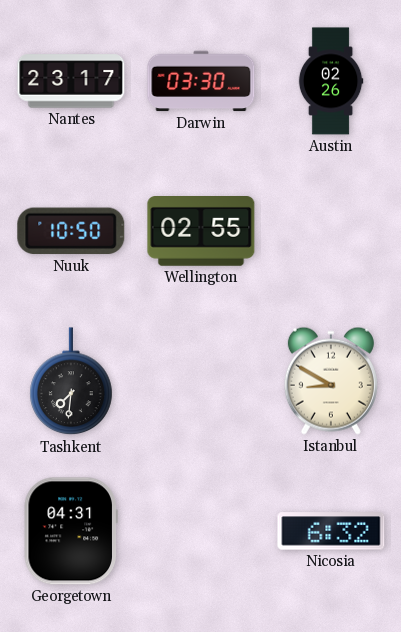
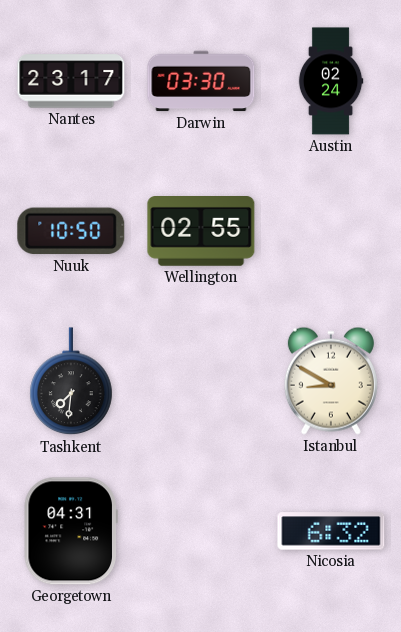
Austin: 02:26 -> 02:24
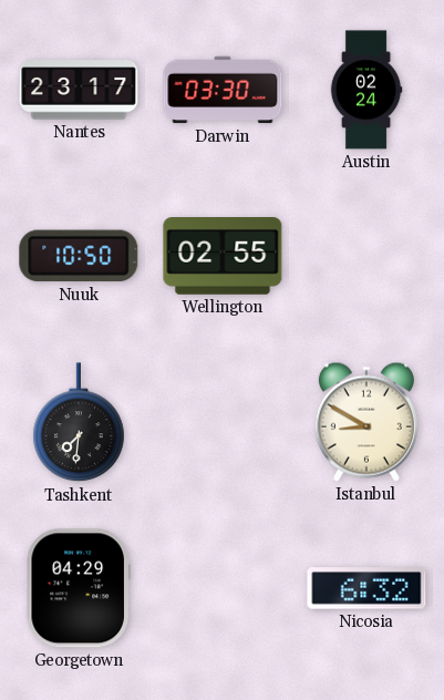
Georgetown: 04:31 -> 04:29
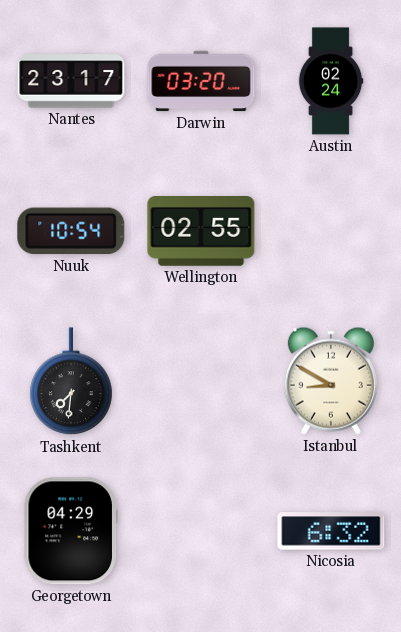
Darwin: 03:30 -> 03:20
Nuuk: 10:50 -> 10:54
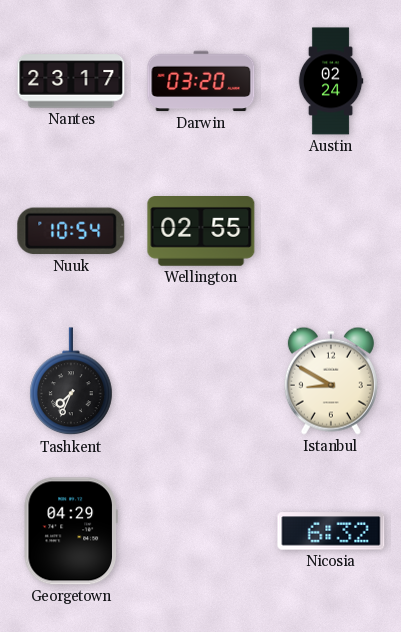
Tashkent: 7:31 -> 7:34
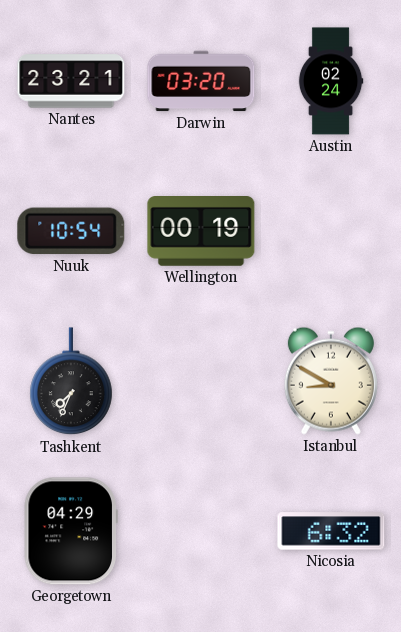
Nantes: 23:17 -> 23:21
Wellington: 02:55 -> 00:19
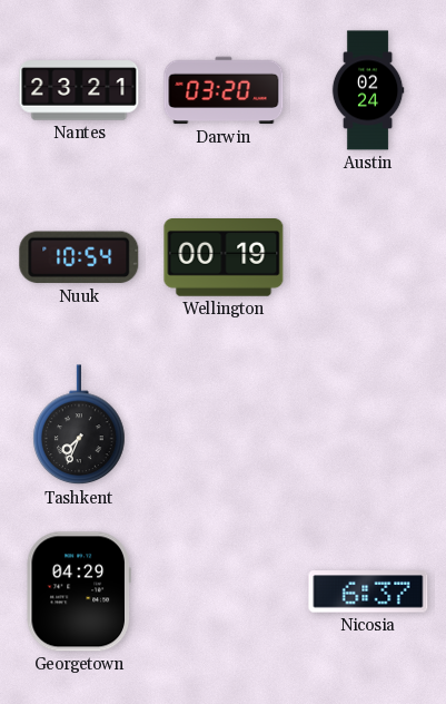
Istanbul: 8:50 -> none
Nicosia: 6:32 -> 6:37
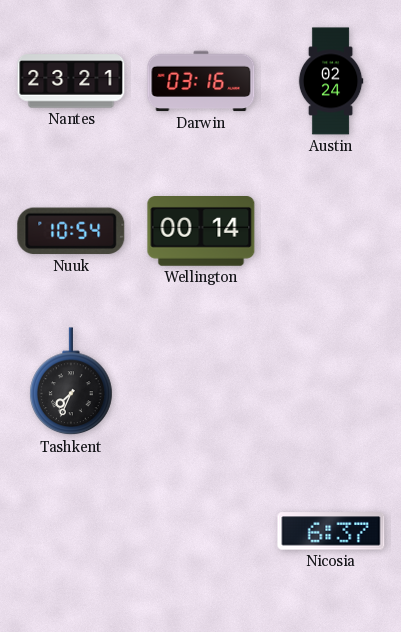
Darwin: 03:20 -> 03:16
Wellington: 00:19 -> 00:14
Georgetown: 04:29 -> none
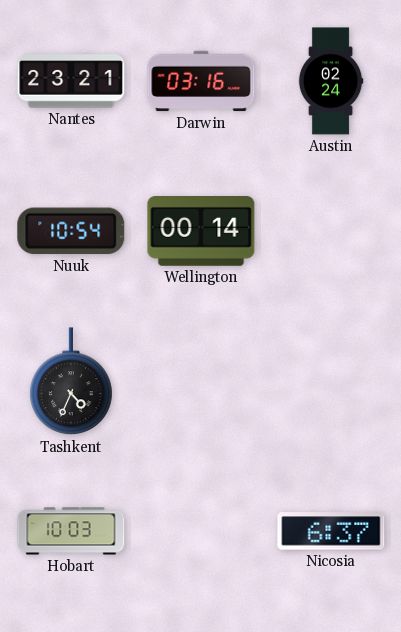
Tashkent: 7:34 -> 4:34
Hobart: none -> 10:03
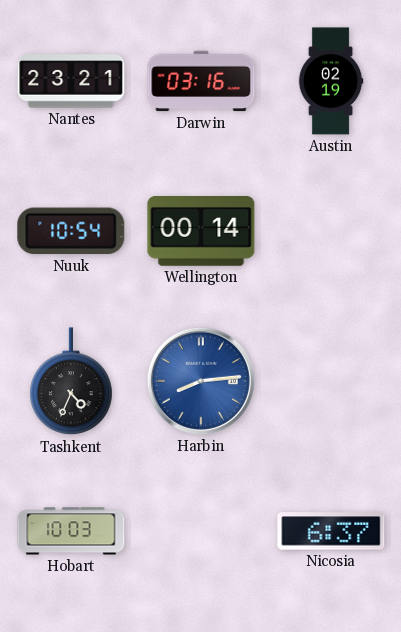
Austin: 02:24 -> 02:19
Harbin: none -> 8:14
